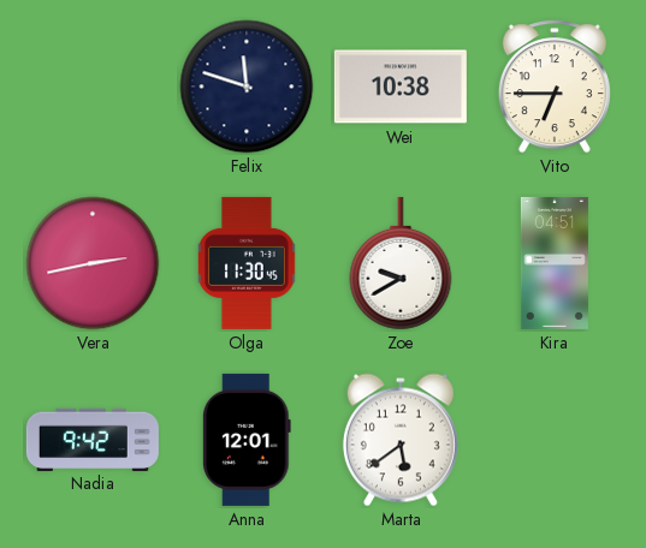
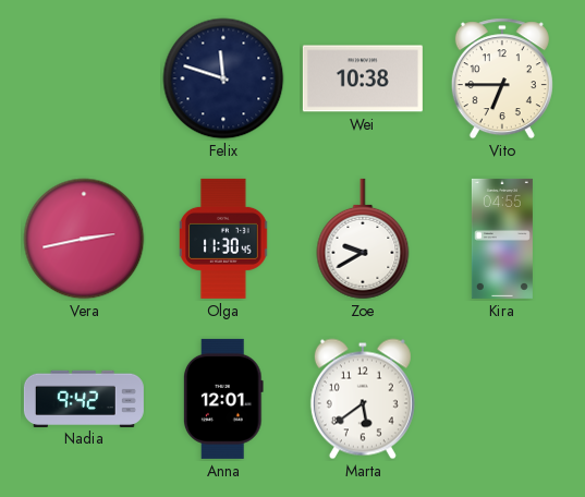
Kira: 04:51 -> 04:55
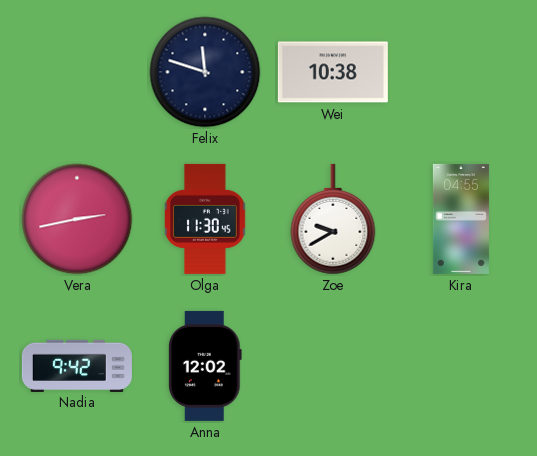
Vito: 6:45 -> none
Anna: 12:01 -> 12:02
Marta: 5:39 -> none
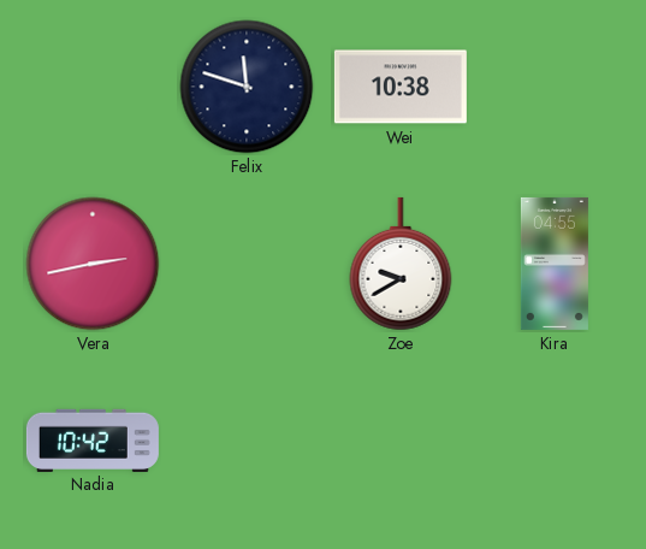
Olga: 11:30 -> none
Nadia: 9:42 -> 10:42
Anna: 12:02 -> none
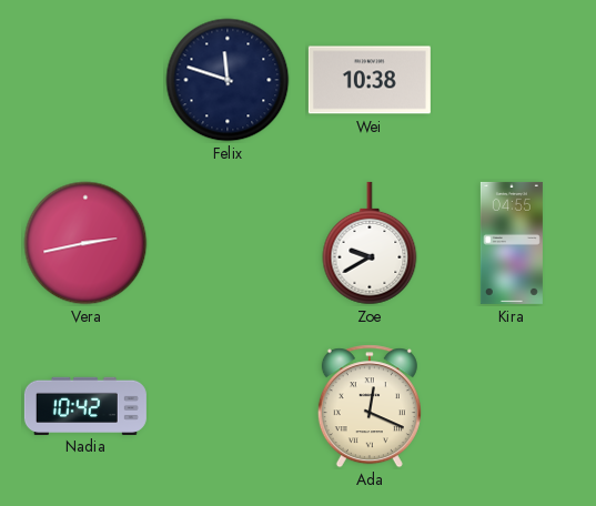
Ada: none -> 12:19
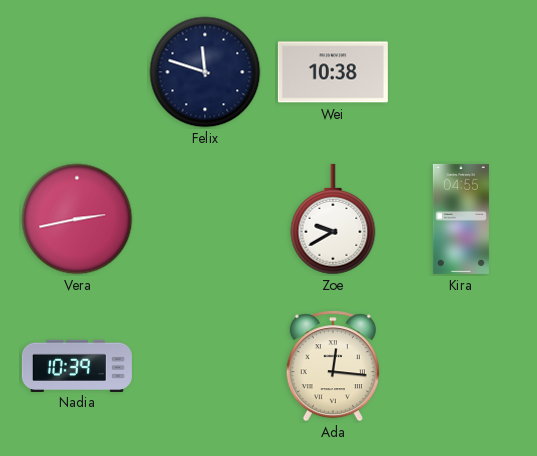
Nadia: 10:42 -> 10:39
Ada: 12:19 -> 12:16
